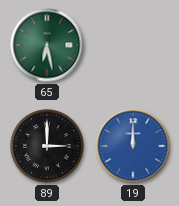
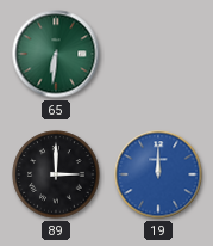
65: 6:28 -> 6:31
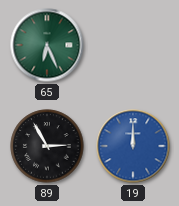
65: 6:31 -> 6:26
89: 3:00 -> 2:55
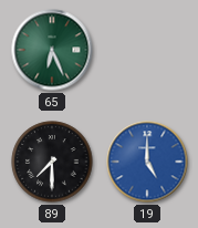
89: 2:55 -> 7:30
19: 12:00 -> 5:00
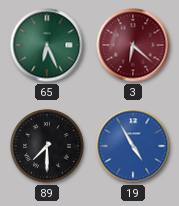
3: none -> 6:22
19: 5:00 -> 4:55
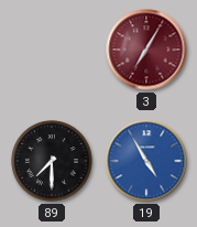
65: 6:26 -> none
3: 6:22 -> 7:05
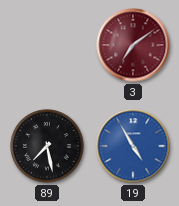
3: 7:05 -> 7:09
89: 7:30 -> 7:28
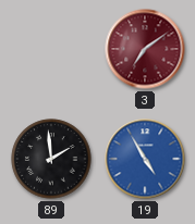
89: 7:28 -> 1:59
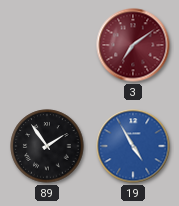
89: 1:59 -> 1:54
